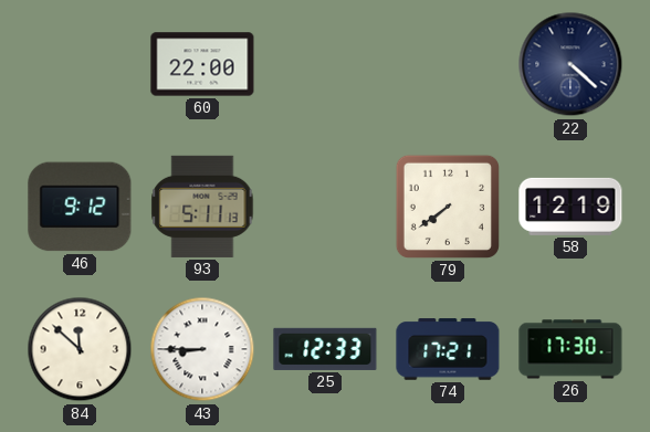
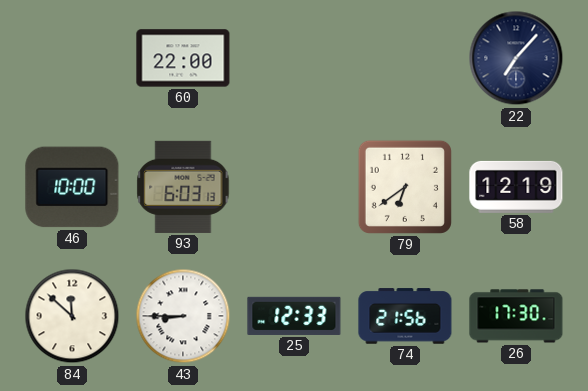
22: 4:22 -> 7:07
46: 9:12 -> 10:00
93: 5:11 -> 6:03
79: 7:39 -> 6:39
74: 17:21 -> 21:56
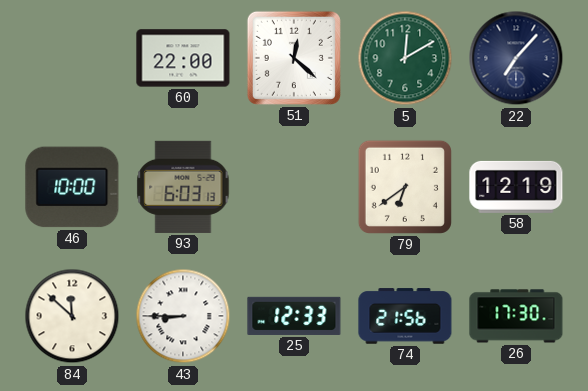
51: none -> 12:22
5: none -> 12:10
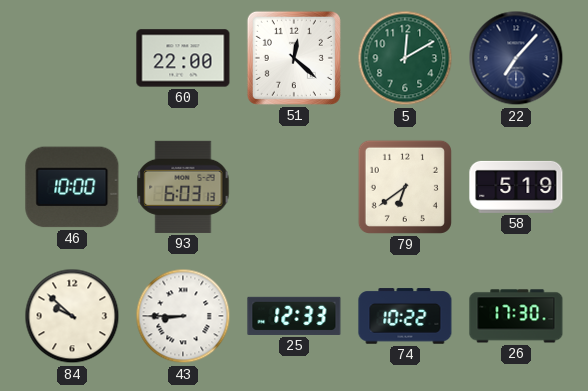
58: 12:19 -> 5:19
84: 11:52 -> 9:52
74: 21:56 -> 10:22
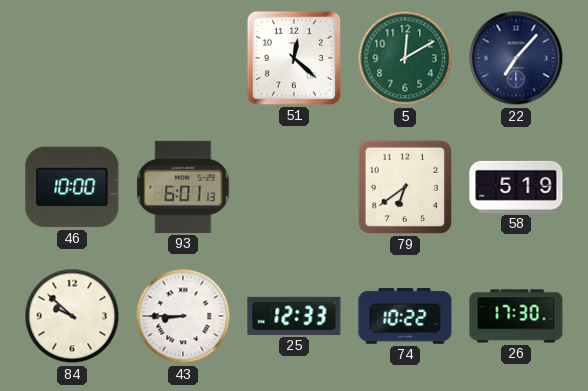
60: 22:00 -> none
93: 6:03 -> 6:01
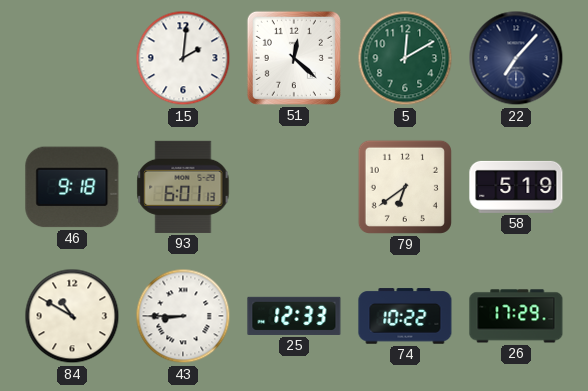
15: none -> 2:01
46: 10:00 -> 9:18
84: 9:52 -> 10:50
26: 17:30 -> 17:29
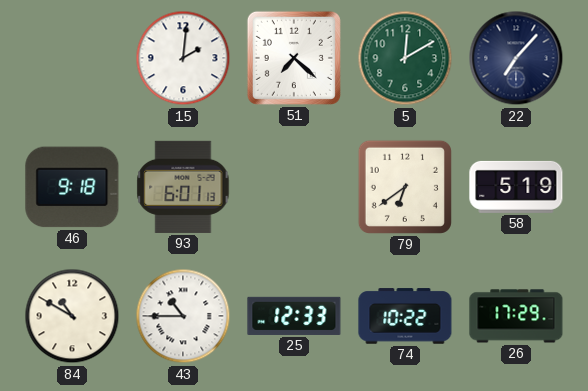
51: 12:22 -> 7:22
43: 8:45 -> 10:45
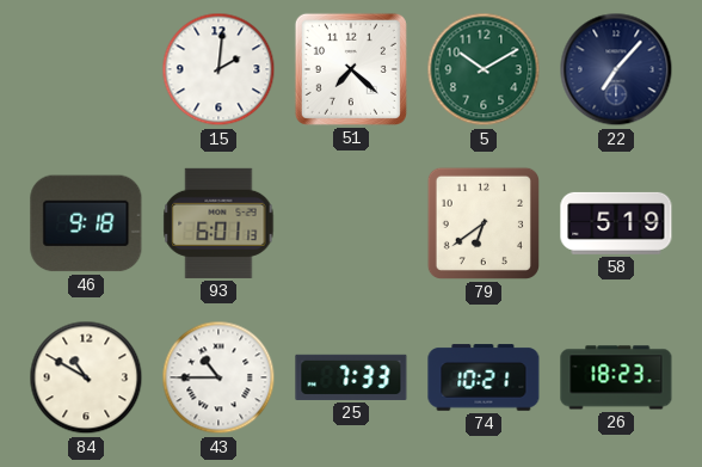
5: 12:10 -> 10:10
25: 12:33 -> 7:33
74: 10:22 -> 10:21
26: 17:29 -> 18:23
